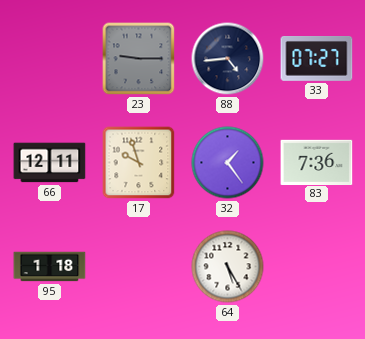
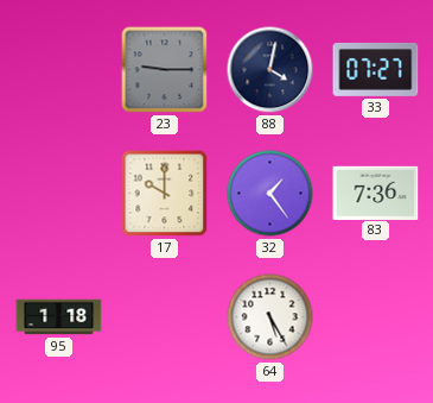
88: 4:44 -> 4:02
66: 12:11 -> none
17: 9:57 -> 10:00
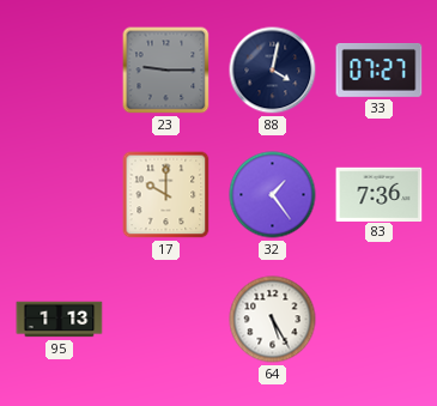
95: 1:18 -> 1:13
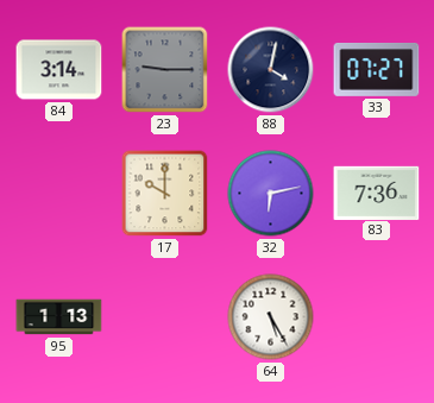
84: none -> 3:14
32: 1:24 -> 6:13
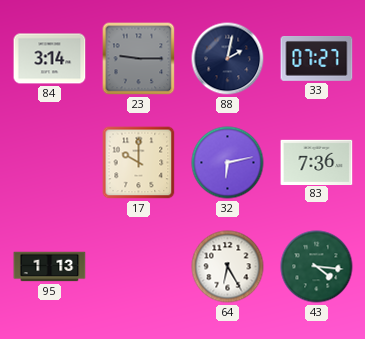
88: 4:02 -> 2:02
64: 5:25 -> 6:25
43: none -> 4:16
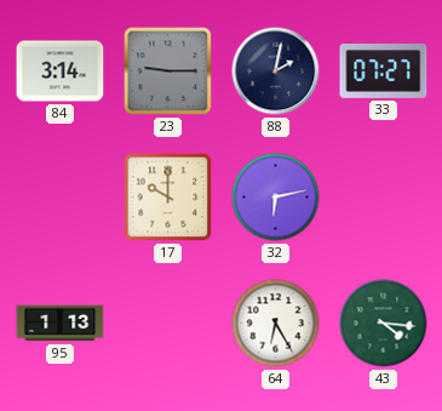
83: 7:36 -> none
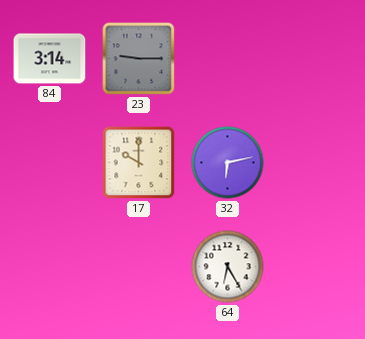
88: 2:02 -> none
33: 07:27 -> none
95: 1:13 -> none
43: 4:16 -> none
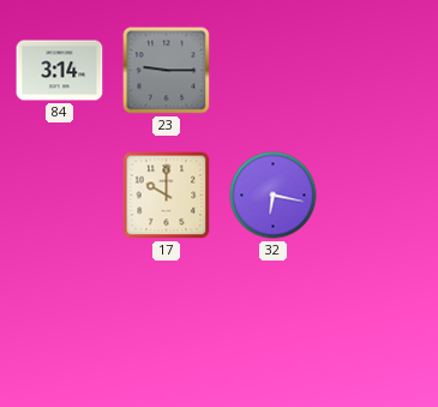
32: 6:13 -> 6:17
64: 6:25 -> none
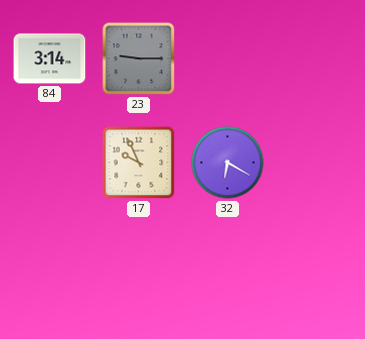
17: 10:00 -> 9:56
32: 6:17 -> 6:20
